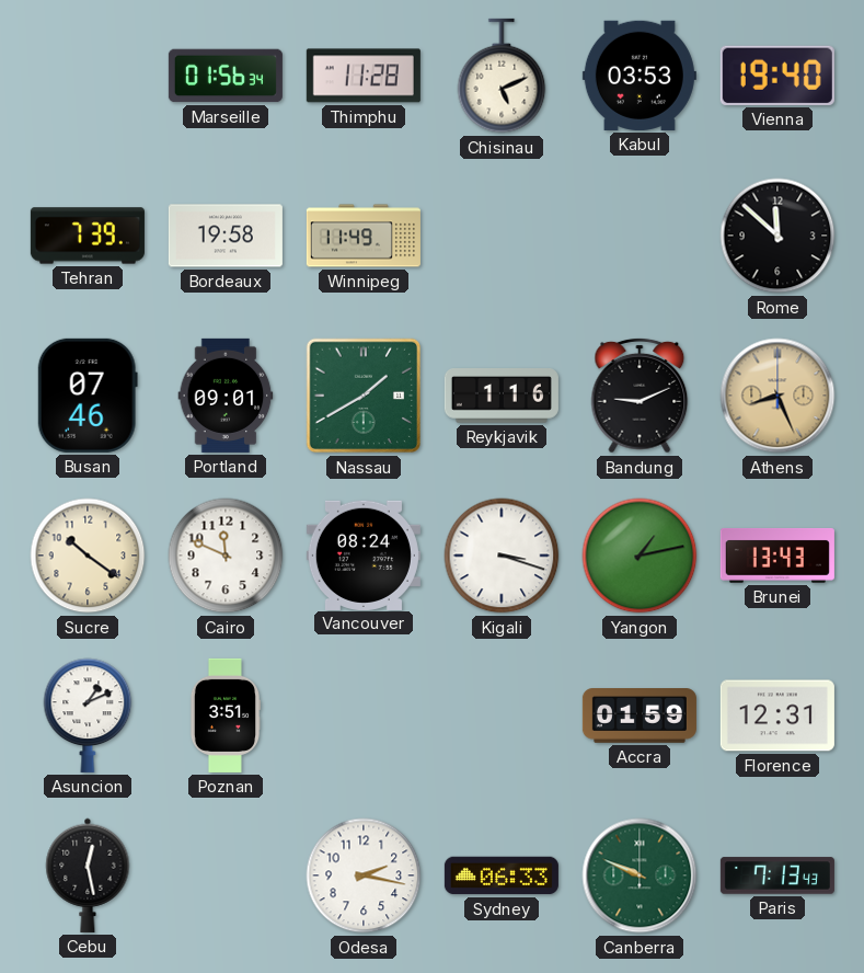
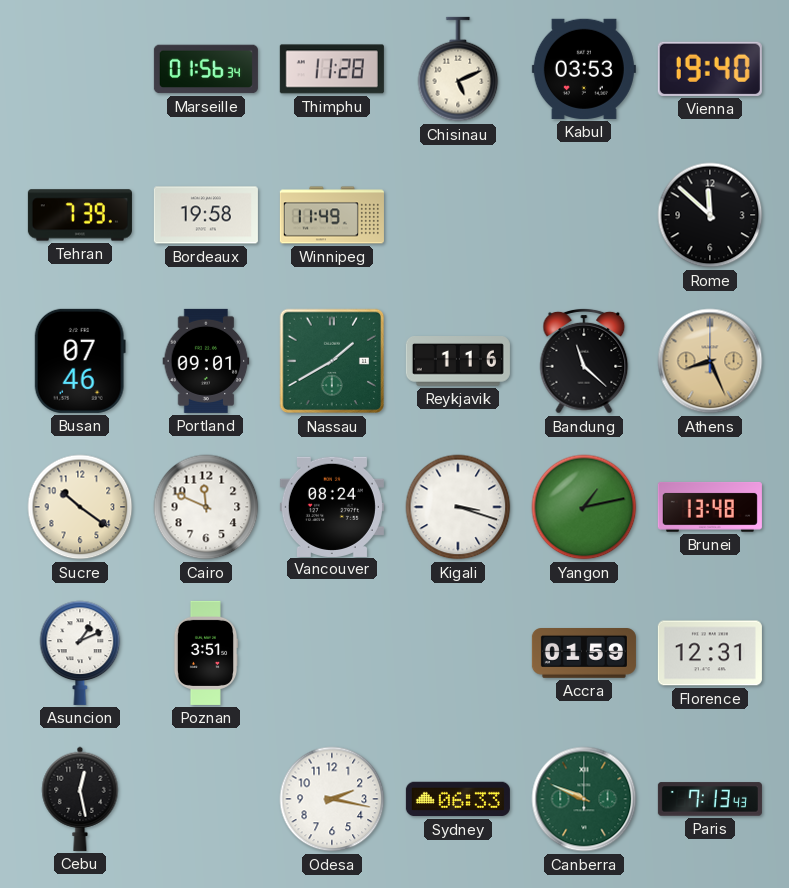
Bandung: 9:11 -> 11:22
Brunei: 13:43 -> 13:48
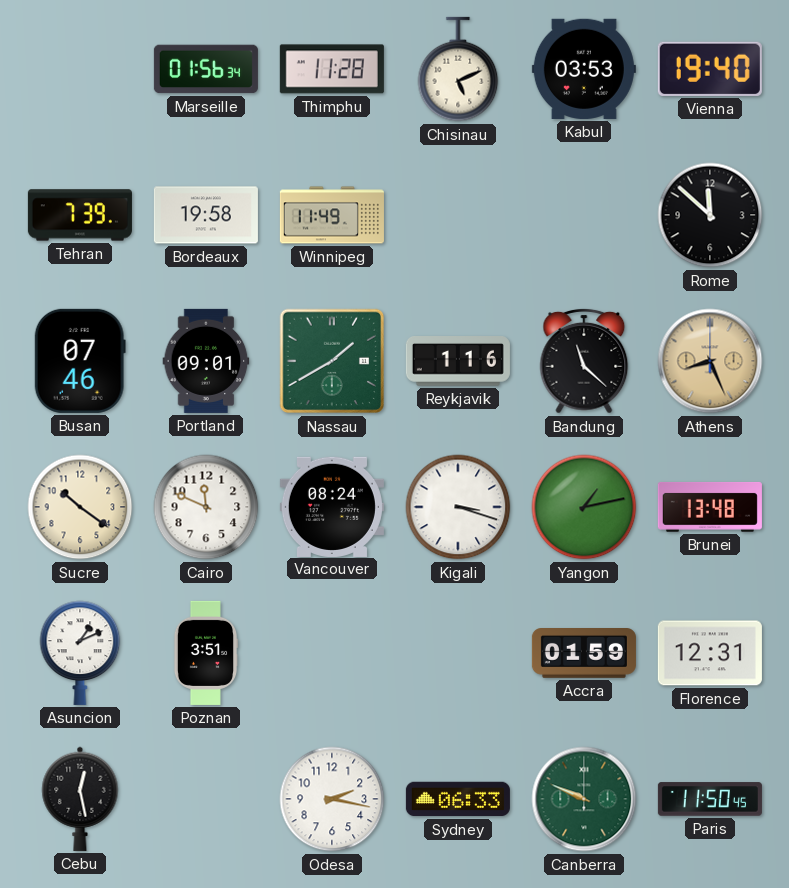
Paris: 7:13 -> 11:50
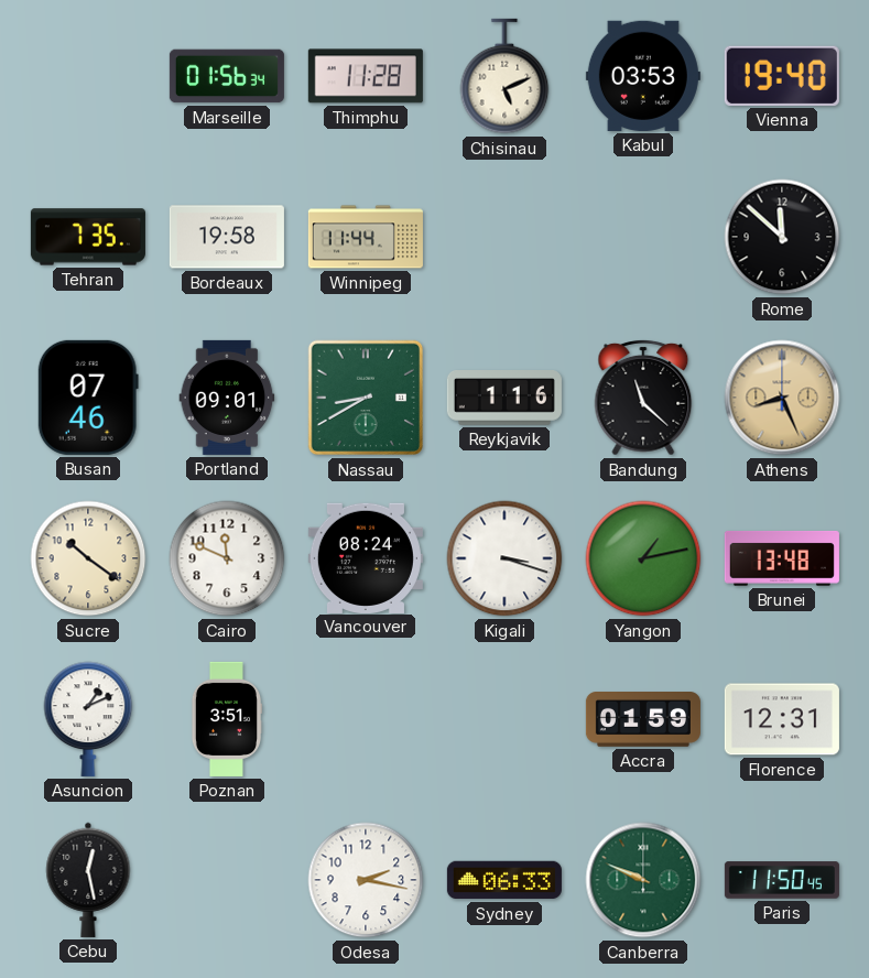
Tehran: 7:39 -> 7:35
Winnipeg: 11:49 -> 11:44
Nassau: 1:40 -> 8:40
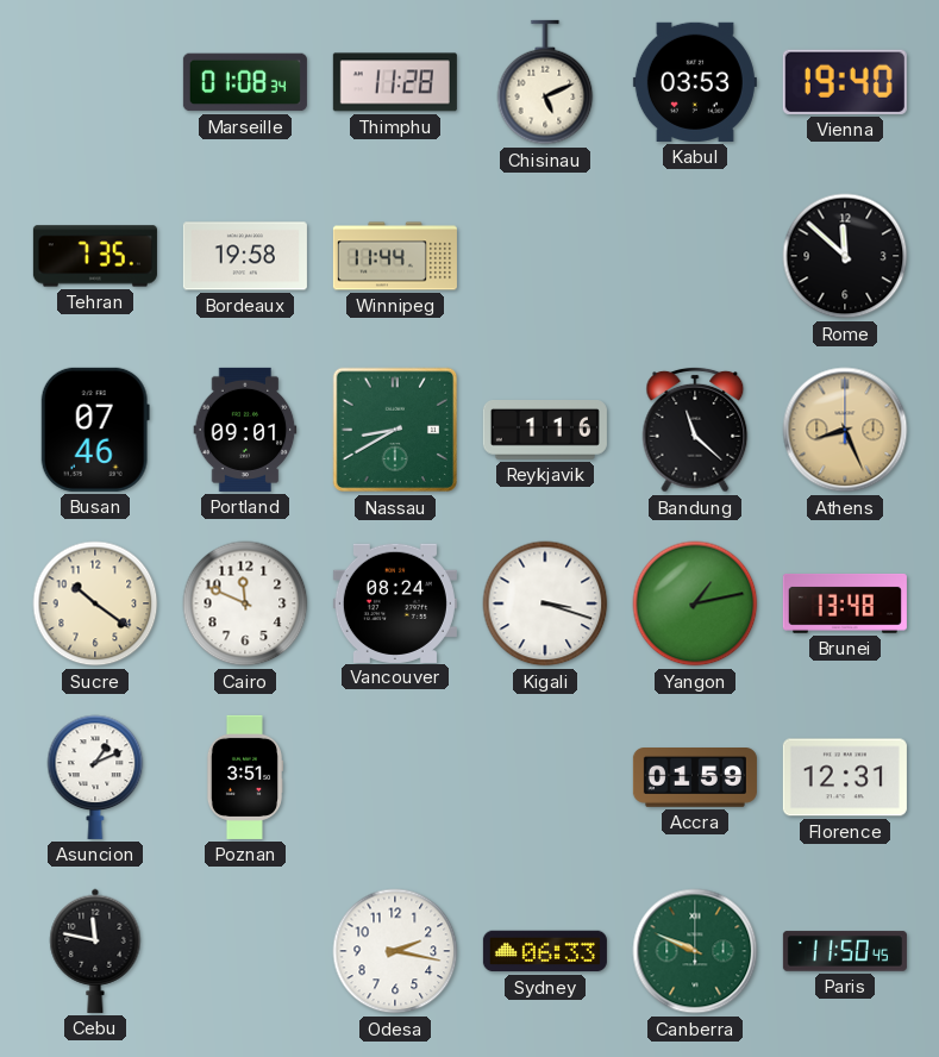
Marseille: 01:56 -> 01:08
Cebu: 12:28 -> 11:47
